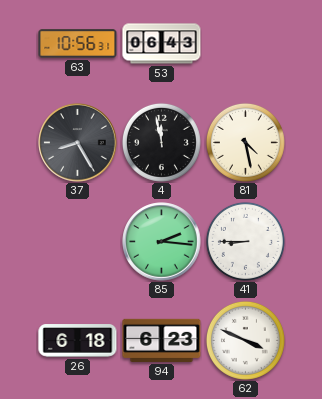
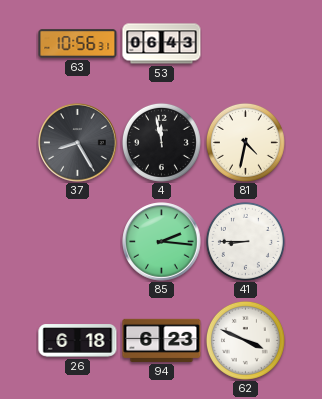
81: 4:28 -> 4:32
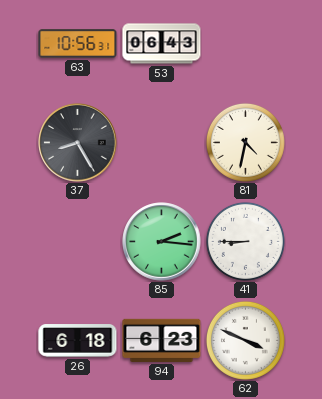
4: 11:58 -> none
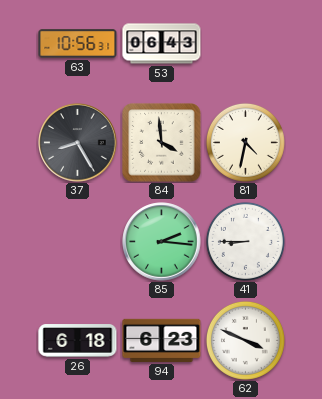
84: none -> 3:59
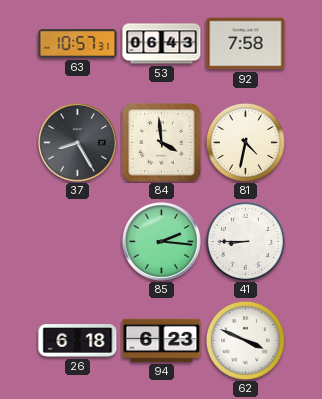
63: 10:56 -> 10:57
92: none -> 7:58
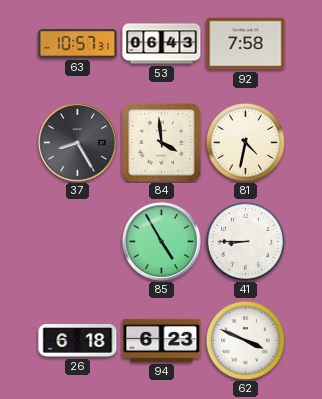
85: 2:16 -> 4:55
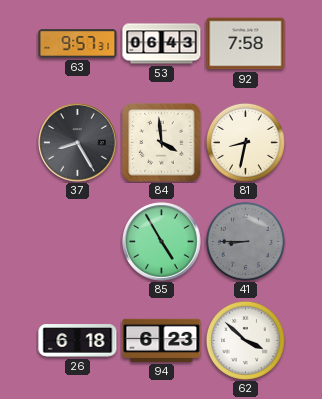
63: 10:57 -> 9:57
81: 4:32 -> 8:32
41 dial: white -> grey
62: 3:49 -> 3:52
